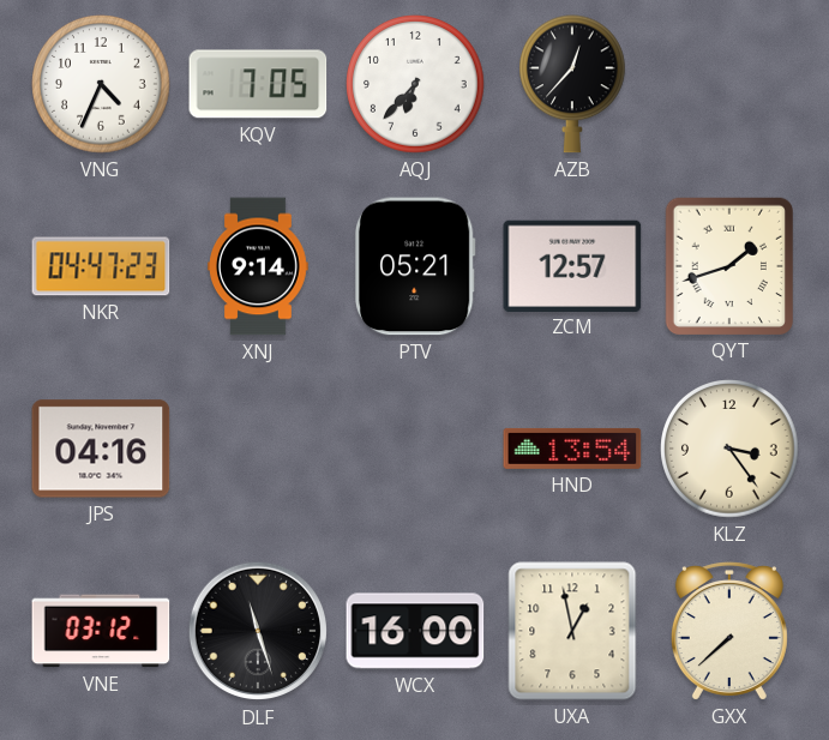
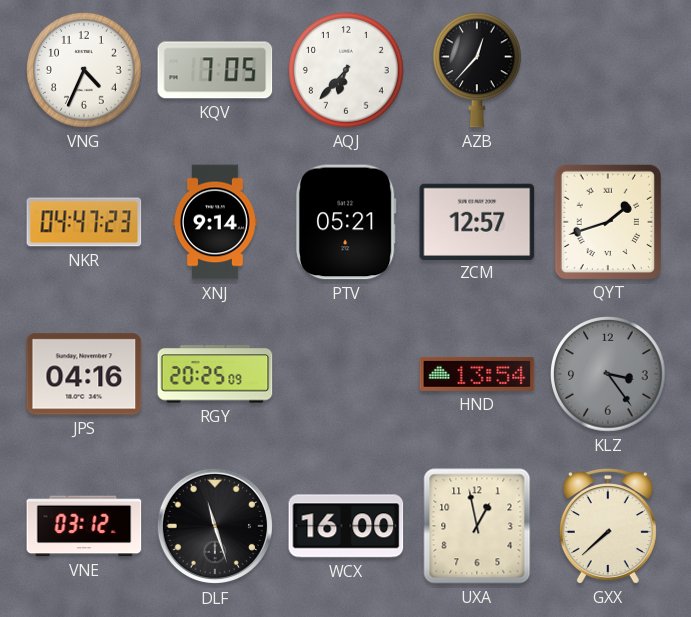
RGY: none -> 20:25
KLZ dial: cream -> grey
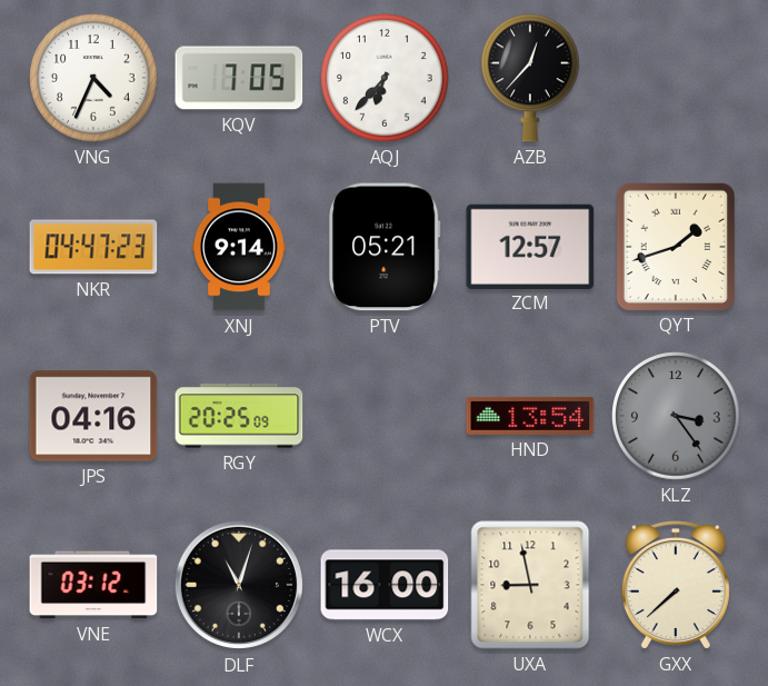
DLF: 11:27 -> 11:03
UXA: 12:58 -> 8:58
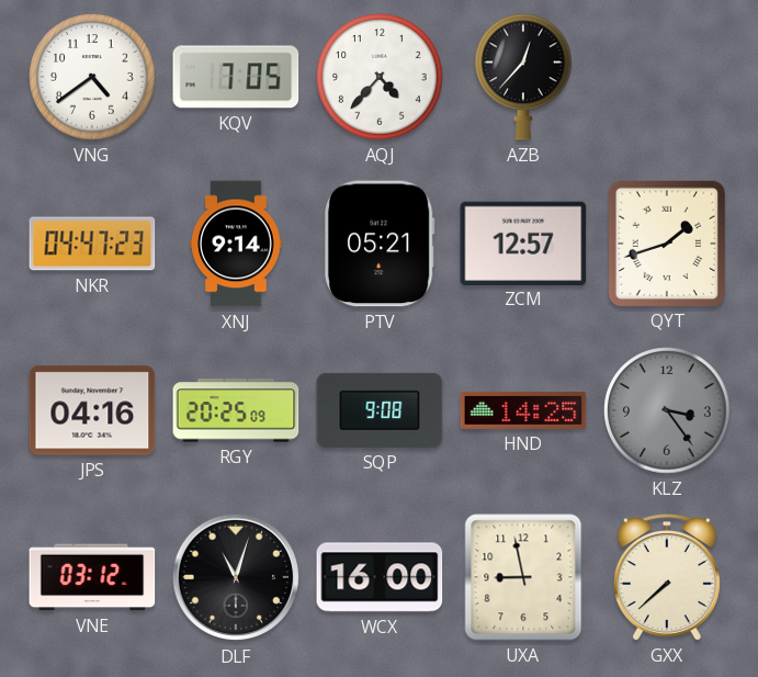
VNG: 4:34 -> 4:39
AQJ: 6:37 -> 4:37
SQP: none -> 9:08
HND: 13:54 -> 14:25
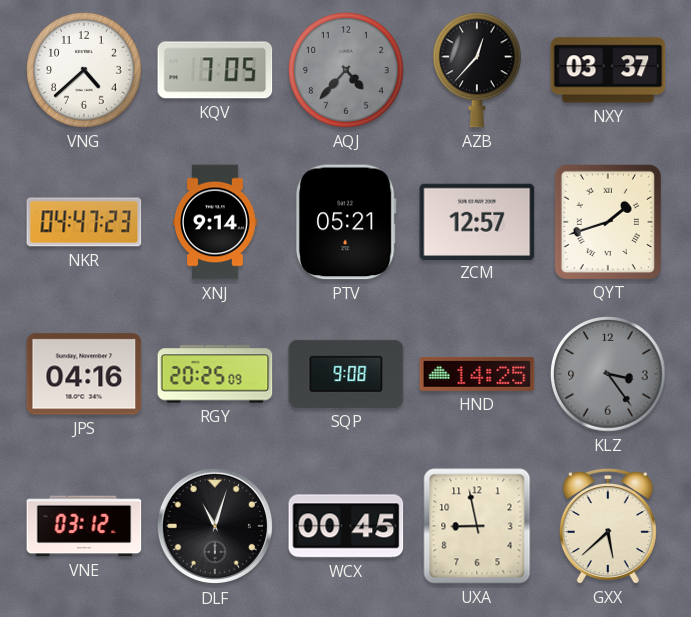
VNG: 4:39 -> 4:38
AQJ dial: white -> grey
NXY: none -> 03:37
WCX: 16:00 -> 00:45
GXX: 7:38 -> 5:38
